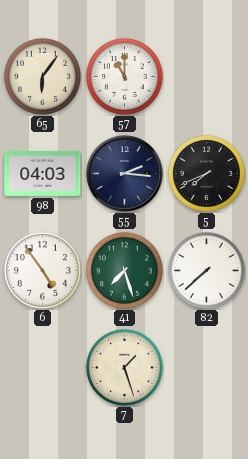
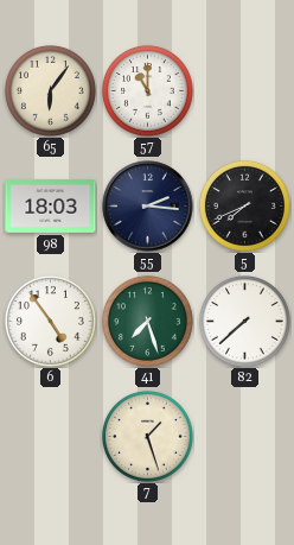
98: 04:03 -> 18:03
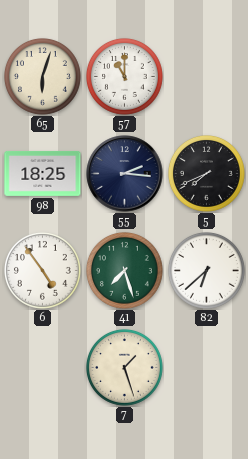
65: 6:06 -> 6:03
98: 18:03 -> 18:25
82: 7:38 -> 6:38
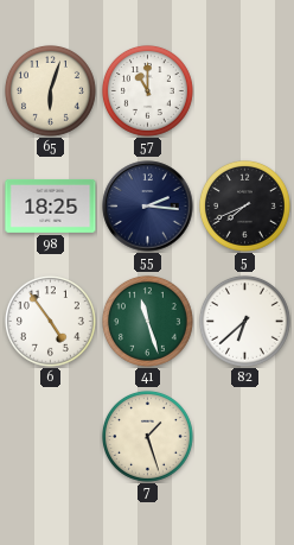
41: 7:27 -> 11:27
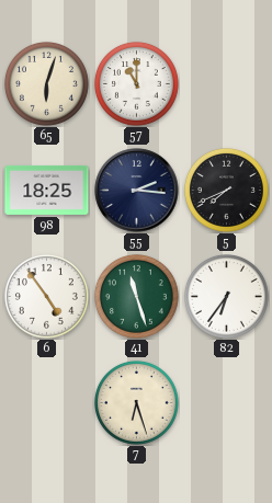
82: 6:38 -> 6:36
7: 1:27 -> 6:27
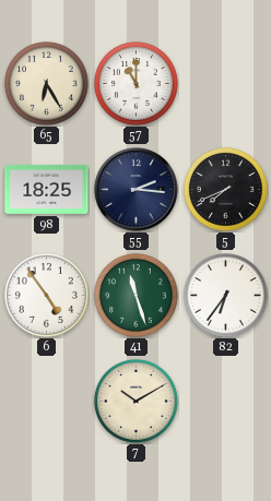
65: 6:03 -> 6:25
7: 6:27 -> 10:10
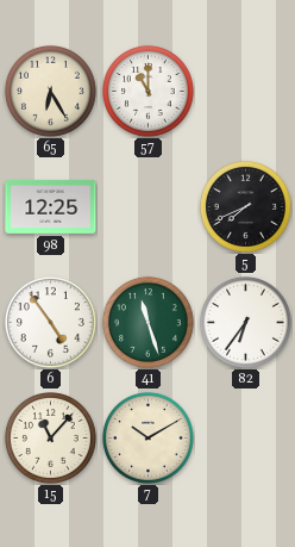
98: 18:25 -> 12:25
55: 2:16 -> none
15: none -> 11:07
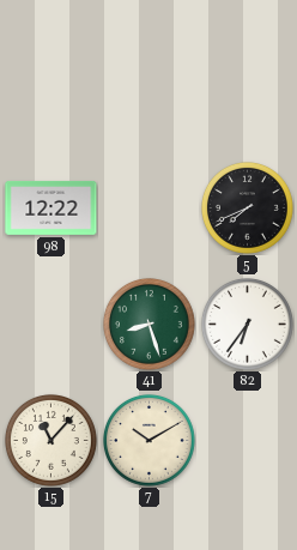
65: 6:25 -> none
57: 11:00 -> none
98: 12:25 -> 12:22
6: 4:54 -> none
41: 11:27 -> 8:27
